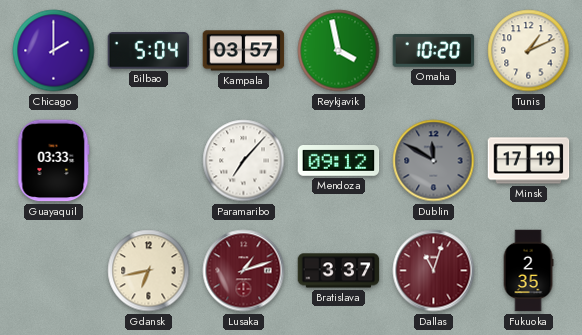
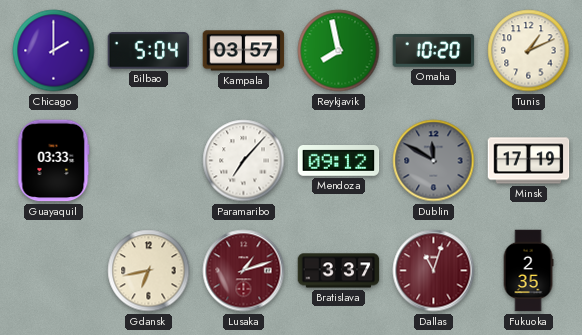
Reykjavik: 3:58 -> 7:58
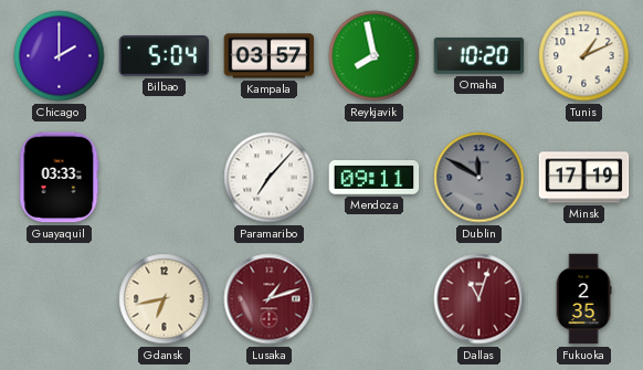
Mendoza: 09:12 -> 09:11
Bratislava: 3:37 -> none
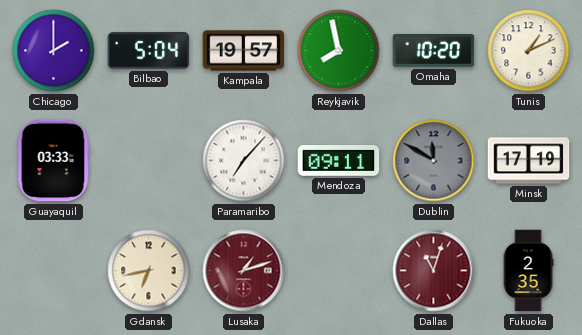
Kampala: 03:57 -> 19:57
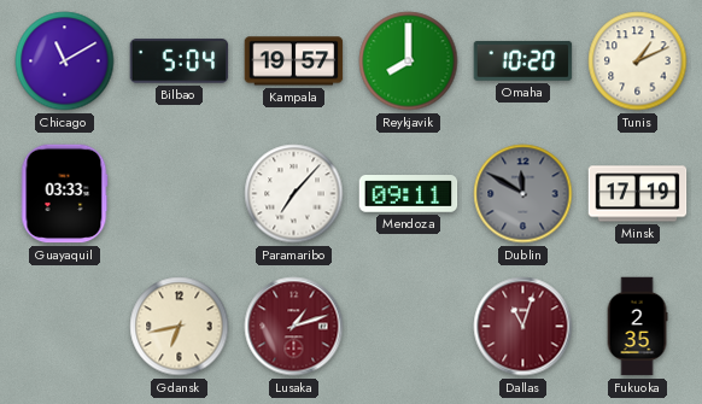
Chicago: 2:00 -> 11:10
Reykjavik: 7:58 -> 8:00
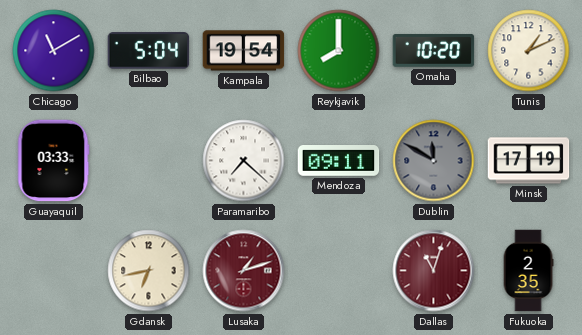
Kampala: 19:57 -> 19:54
Paramaribo: 7:07 -> 7:22
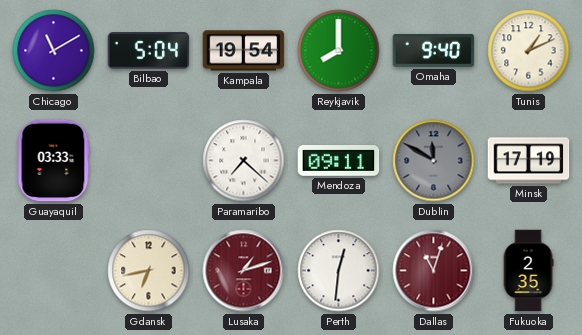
Omaha: 10:20 -> 9:40
Perth: none -> 12:31
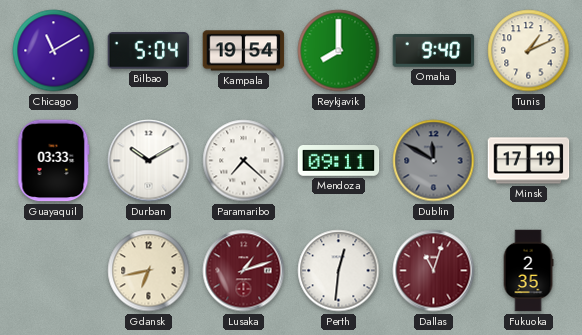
Durban: none -> 10:10
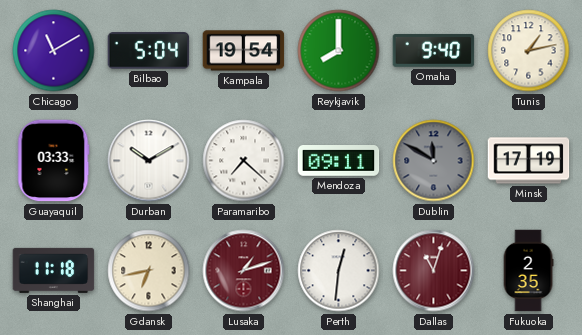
Tunis: 1:11 -> 1:13
Shanghai: none -> 11:18
